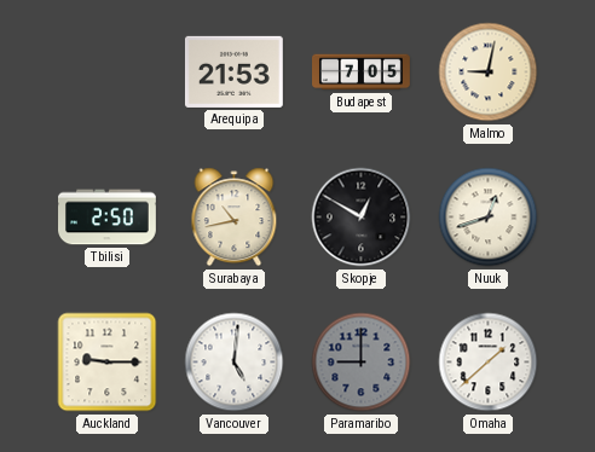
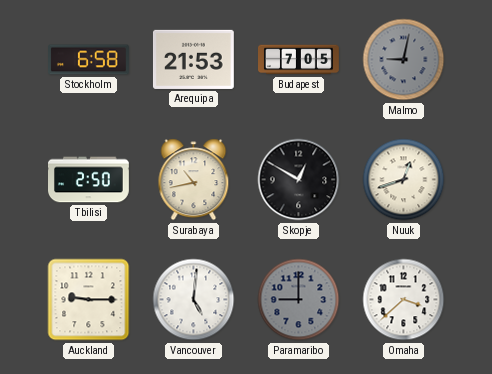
Stockholm: none -> 6:58
Malmo dial: cream -> grey
Omaha: 1:38 -> 3:38
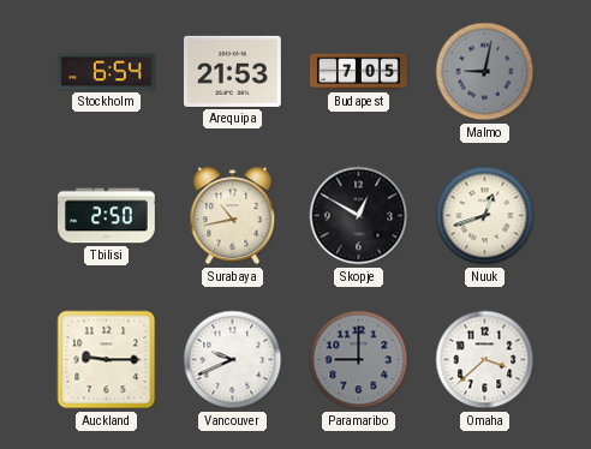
Stockholm: 6:58 -> 6:54
Vancouver: 5:01 -> 9:41
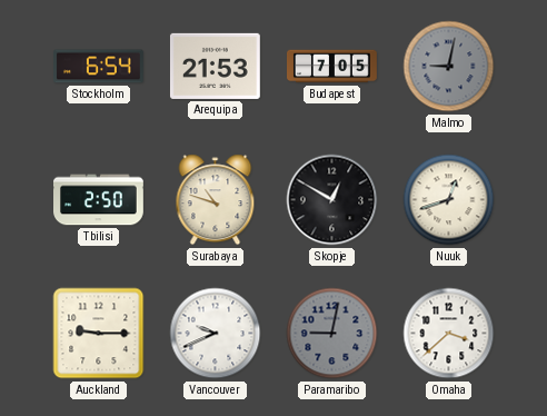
Surabaya: 10:43 -> 10:48
Paramaribo: 9:00 -> 9:02
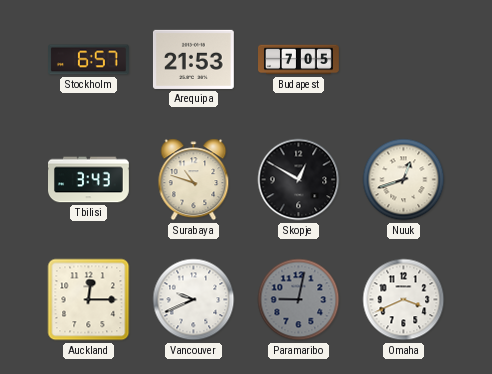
Stockholm: 6:54 -> 6:57
Malmo: 9:02 -> none
Tbilisi: 2:50 -> 3:43
Auckland: 9:15 -> 12:15
Omaha: 3:38 -> 3:41
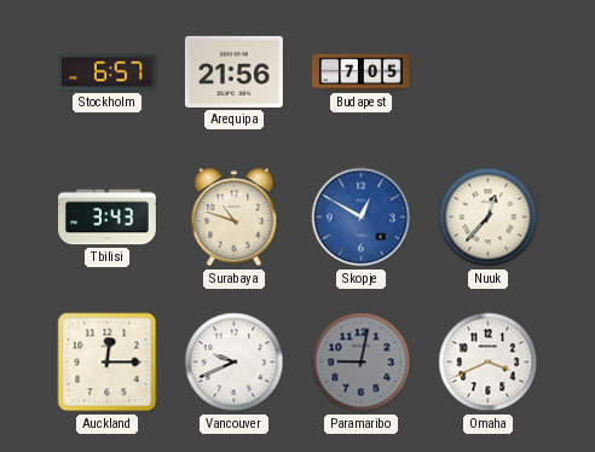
Arequipa: 21:53 -> 21:56
Skopje dial: black -> blue
Nuuk: 12:42 -> 12:37
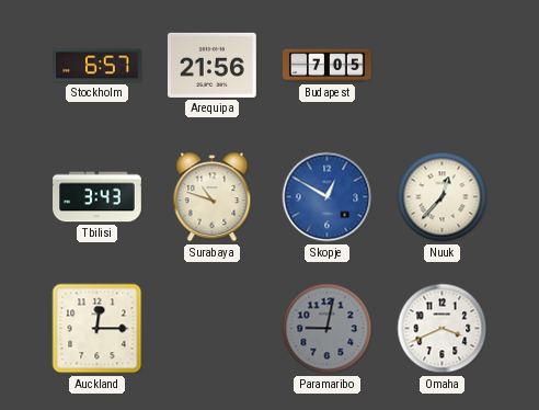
Vancouver: 9:41 -> none
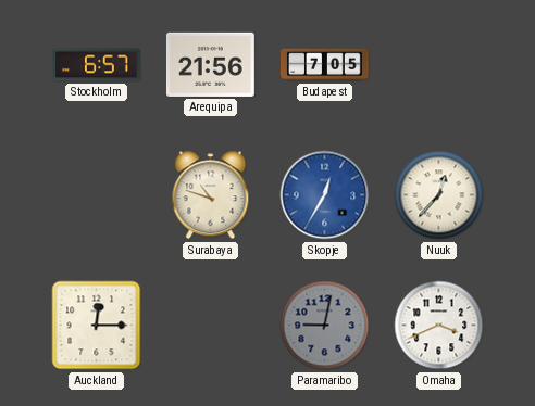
Tbilisi: 3:43 -> none
Skopje: 12:50 -> 12:35
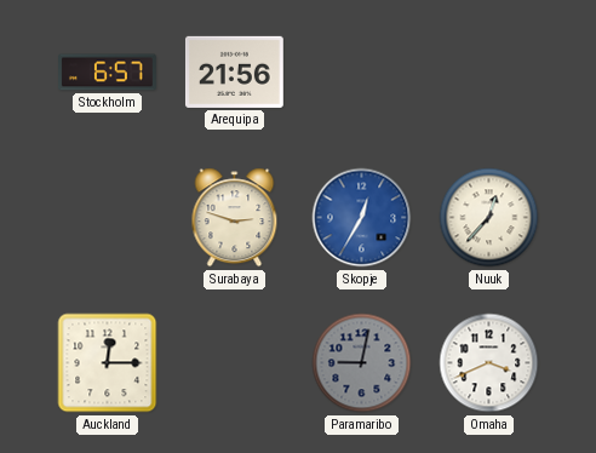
Budapest: 7:05 -> none
Surabaya: 10:48 -> 2:48
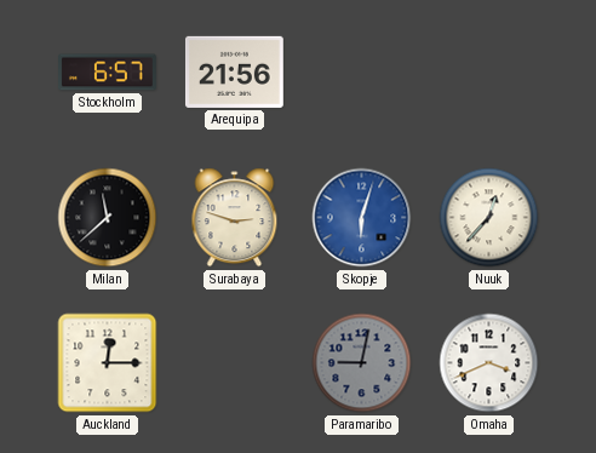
Milan: none -> 11:38
Skopje: 12:35 -> 6:03
